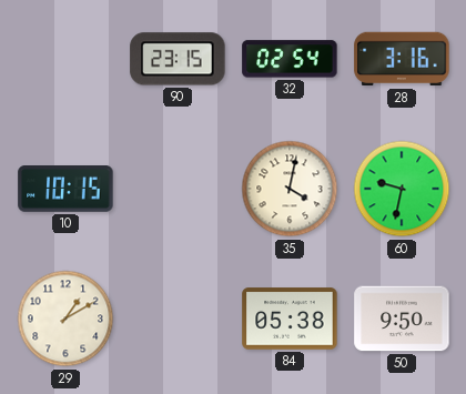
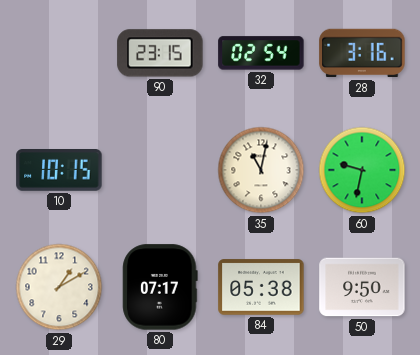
35: 4:02 -> 11:02
80: none -> 07:17
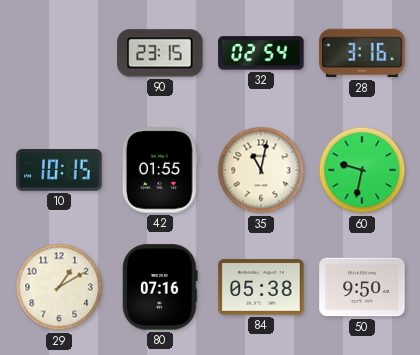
42: none -> 01:55
80: 07:17 -> 07:16
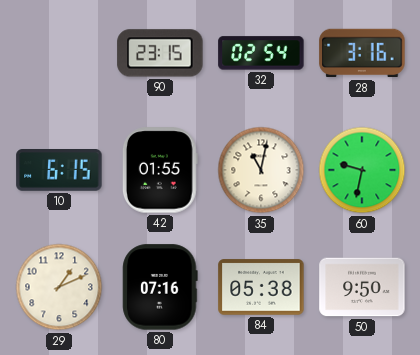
10: 10:15 -> 6:15
29: 1:10 -> 1:11
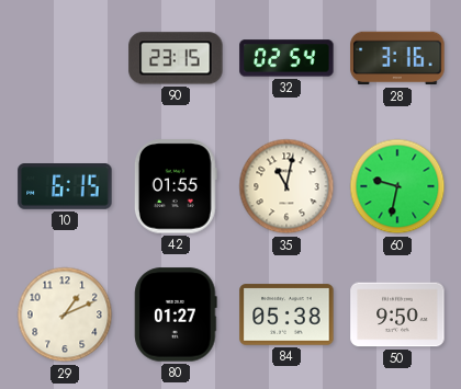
80: 07:16 -> 01:27
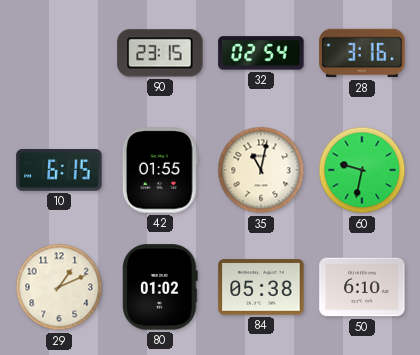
80: 01:27 -> 01:02
50: 9:50 -> 6:10
